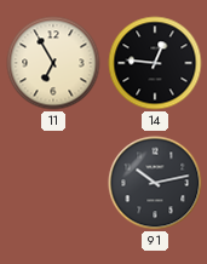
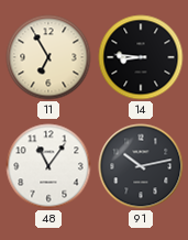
14: 12:46 -> 8:46
48: none -> 11:06
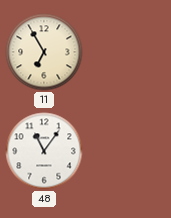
14: 8:46 -> none
91: 10:13 -> none
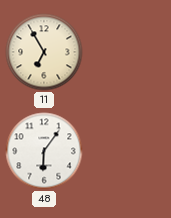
48: 11:06 -> 6:06
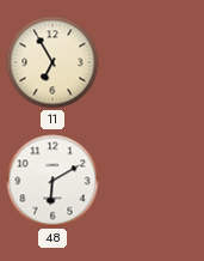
48: 6:06 -> 6:10
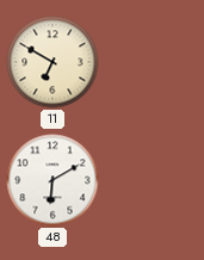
11: 6:55 -> 6:50
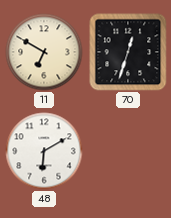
70: none -> 12:33
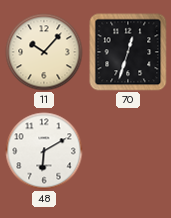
11: 6:50 -> 10:07
